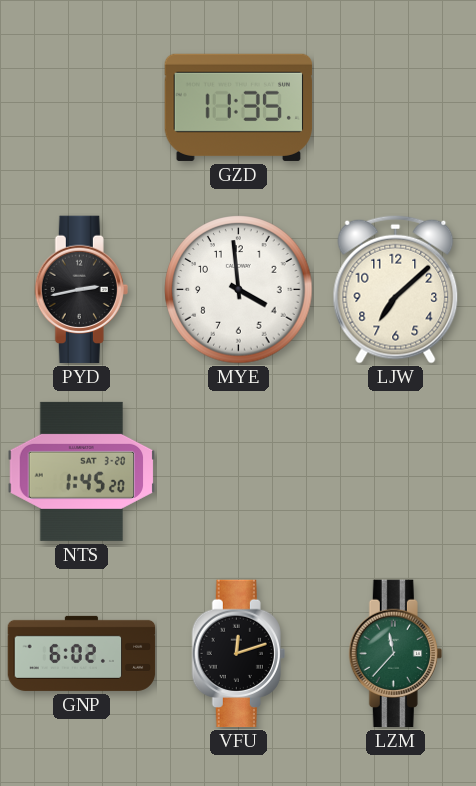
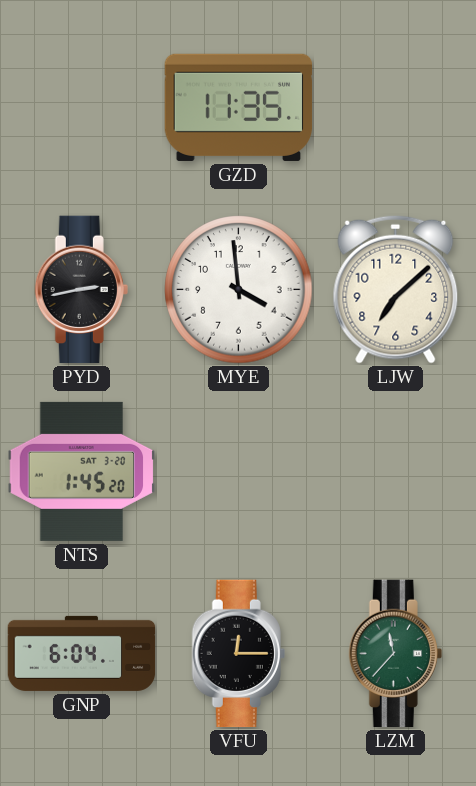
GNP: 6:02 -> 6:04
VFU: 12:12 -> 12:15
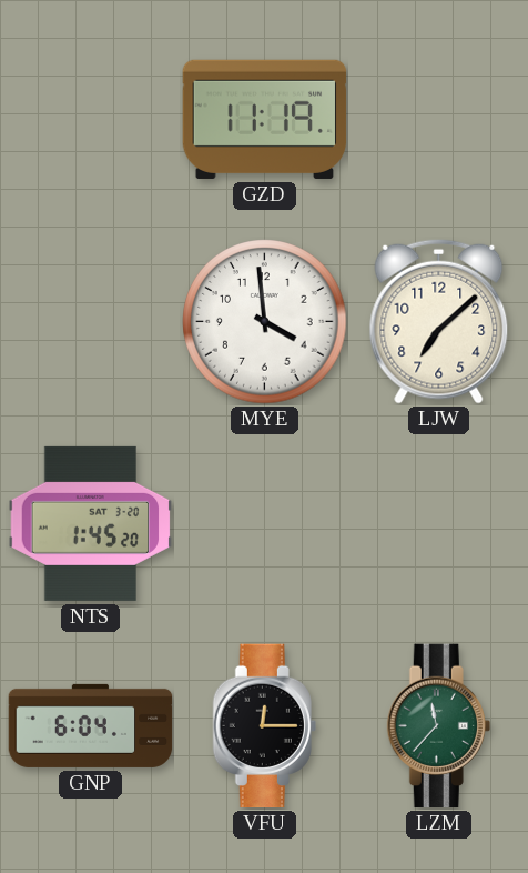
GZD: 11:35 -> 11:19
PYD: 2:43 -> none
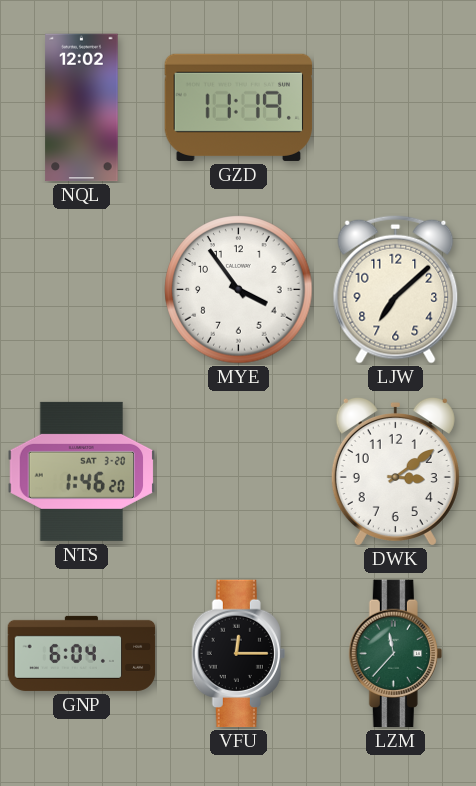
NQL: none -> 12:02
MYE: 3:59 -> 3:54
NTS: 1:45 -> 1:46
DWK: none -> 3:09
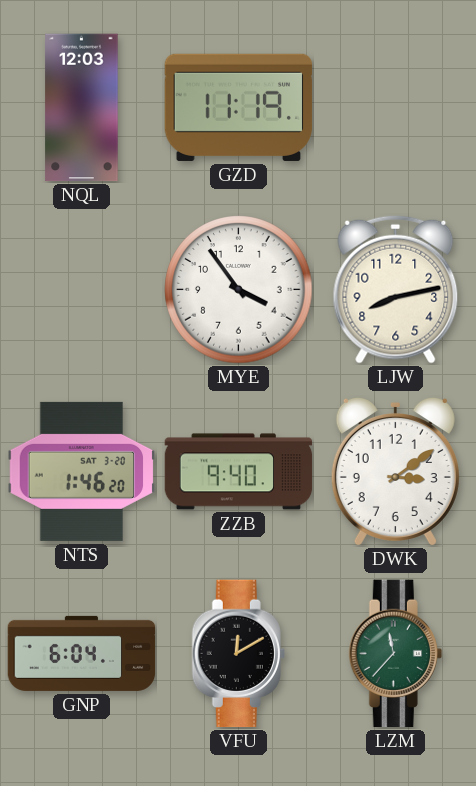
NQL: 12:02 -> 12:03
LJW: 7:08 -> 8:13
ZZB: none -> 9:40
VFU: 12:15 -> 12:10
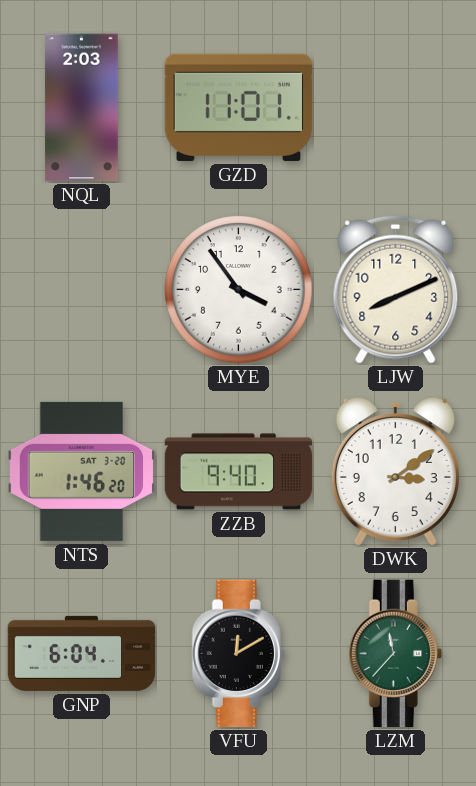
NQL: 12:03 -> 2:03
GZD: 11:19 -> 11:01
LJW: 8:13 -> 8:11
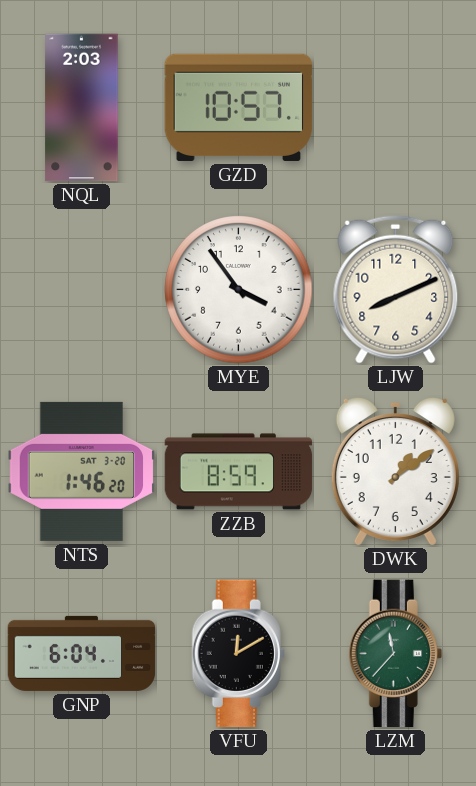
GZD: 11:01 -> 10:57
ZZB: 9:40 -> 8:59
DWK: 3:09 -> 1:09
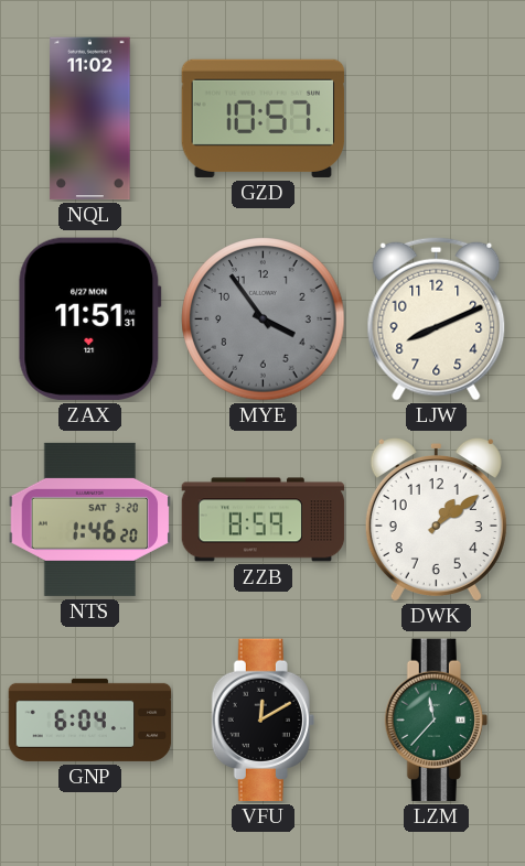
NQL: 2:03 -> 11:02
ZAX: none -> 11:51
MYE dial: white -> grey
